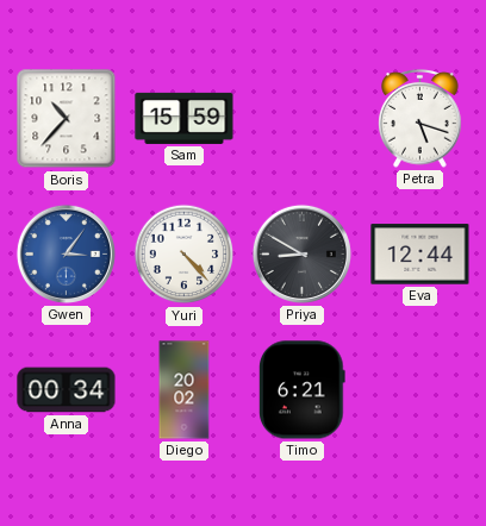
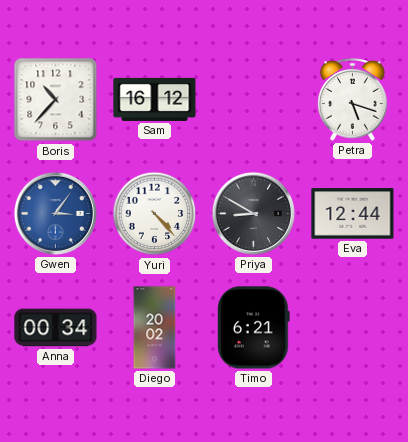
Sam: 15:59 -> 16:12
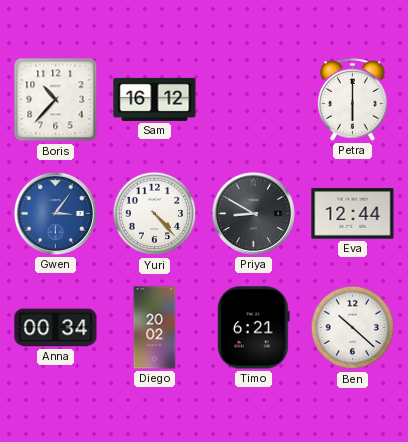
Petra: 5:18 -> 6:00
Ben: none -> 10:22
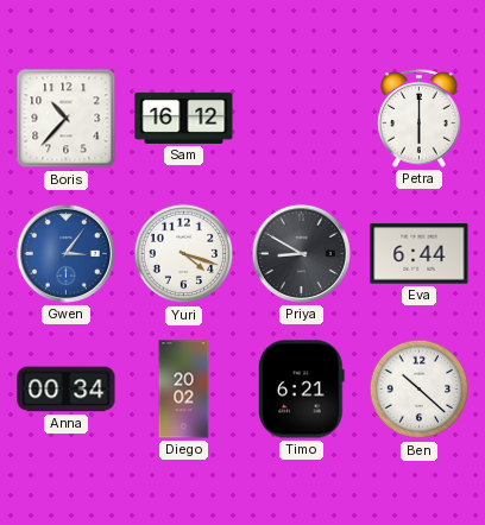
Yuri: 4:23 -> 4:18
Eva: 12:44 -> 6:44
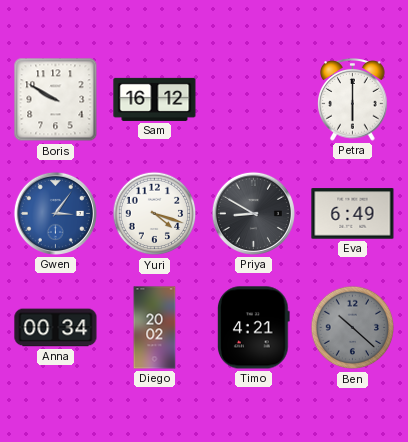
Boris: 10:37 -> 9:50
Eva: 6:44 -> 6:49
Timo: 6:21 -> 4:21
Ben dial: white -> grey
